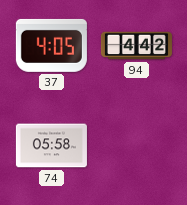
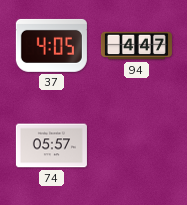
94: 4:42 -> 4:47
74: 05:58 -> 05:57
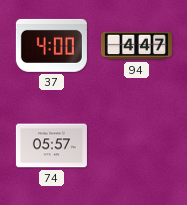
37: 4:05 -> 4:00
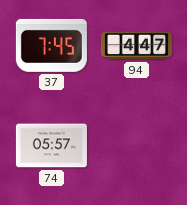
37: 4:00 -> 7:45
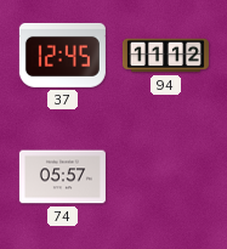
37: 7:45 -> 12:45
94: 4:47 -> 11:12
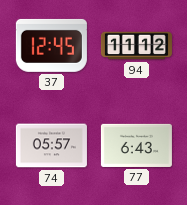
77: none -> 6:43
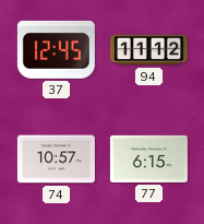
74: 05:57 -> 10:57
77: 6:43 -> 6:15
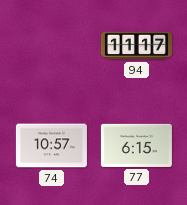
37: 12:45 -> none
94: 11:12 -> 11:17
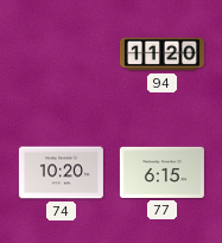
94: 11:17 -> 11:20
74: 10:57 -> 10:20
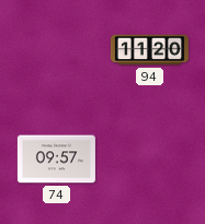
74: 10:20 -> 09:57
77: 6:15 -> none
